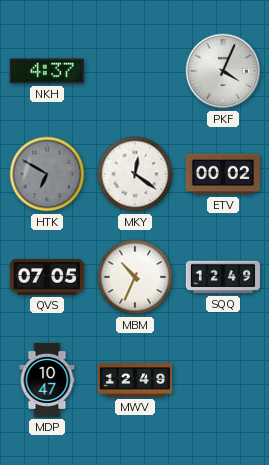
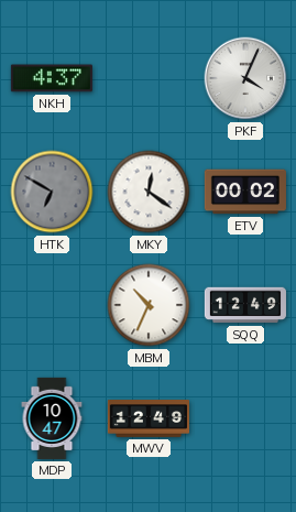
QVS: 07:05 -> none
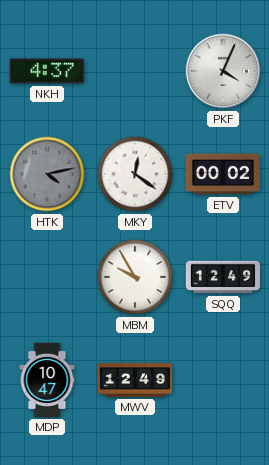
HTK: 6:50 -> 4:13
MBM: 10:34 -> 9:55
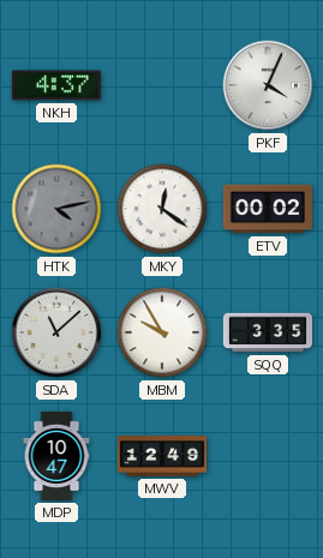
SDA: none -> 11:08
SQQ: 12:49 -> 3:35
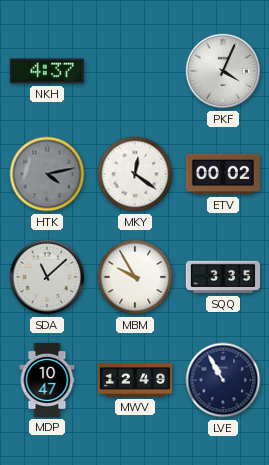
LVE: none -> 10:55
